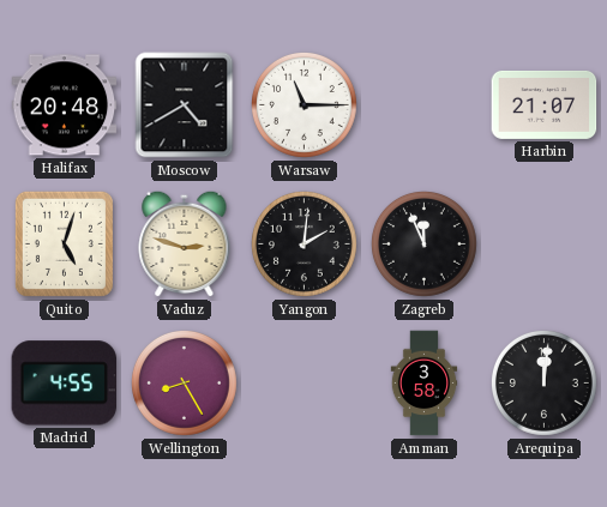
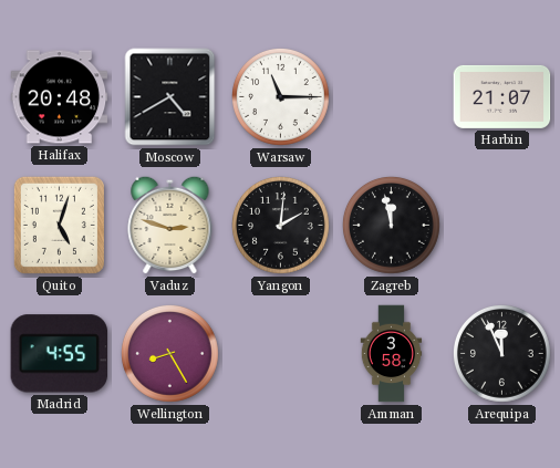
Zagreb: 11:56 -> 11:58
Arequipa: 12:01 -> 11:56
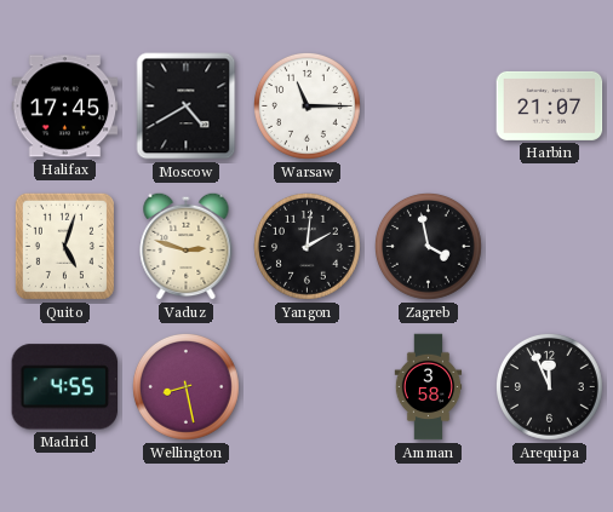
Halifax: 20:48 -> 17:45
Zagreb: 11:58 -> 3:58
Wellington: 8:25 -> 8:28
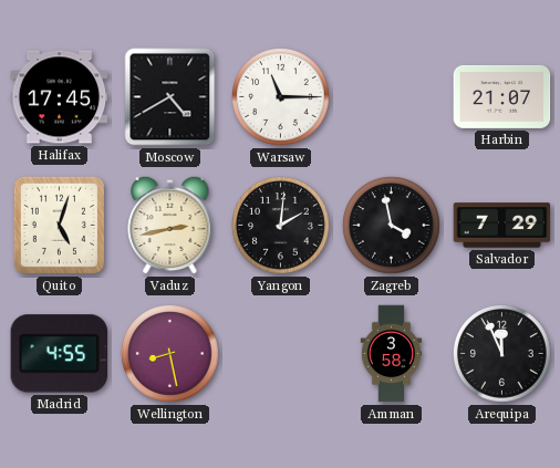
Vaduz: 2:48 -> 2:43
Salvador: none -> 7:29
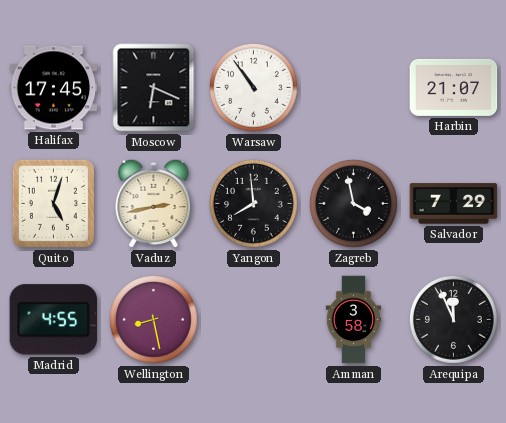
Moscow: 4:40 -> 6:19
Warsaw: 11:15 -> 10:54
Yangon: 2:01 -> 7:59
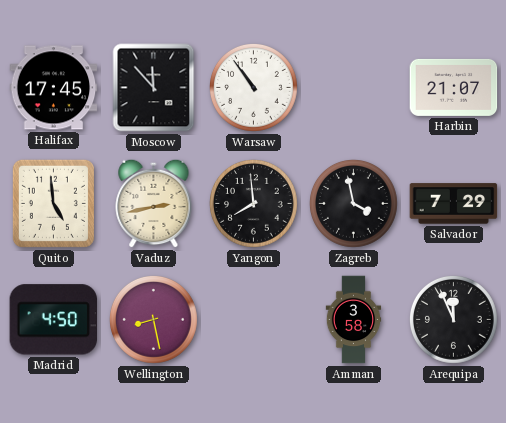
Moscow: 6:19 -> 11:53
Quito: 5:03 -> 4:59
Madrid: 4:55 -> 4:50
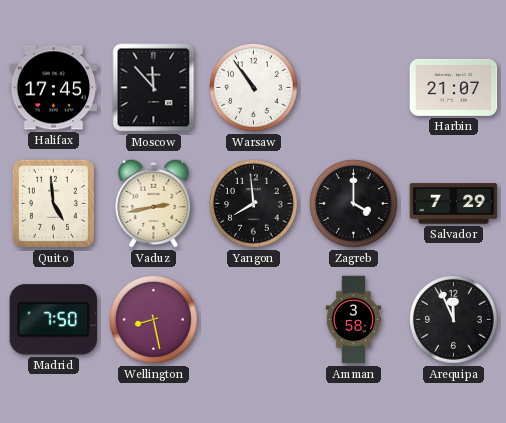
Zagreb: 3:58 -> 4:00
Madrid: 4:50 -> 7:50
